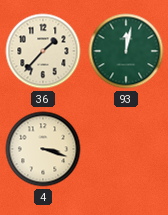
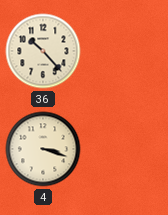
36: 1:37 -> 10:23
93: 12:02 -> none
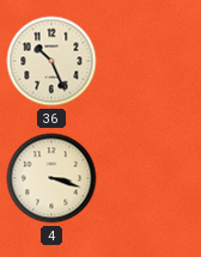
36: 10:23 -> 10:26
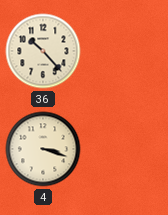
36: 10:26 -> 10:23
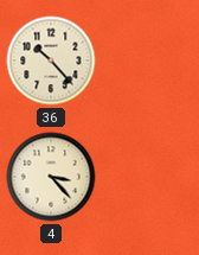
4: 3:18 -> 3:23
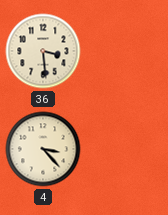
36: 10:23 -> 3:29
